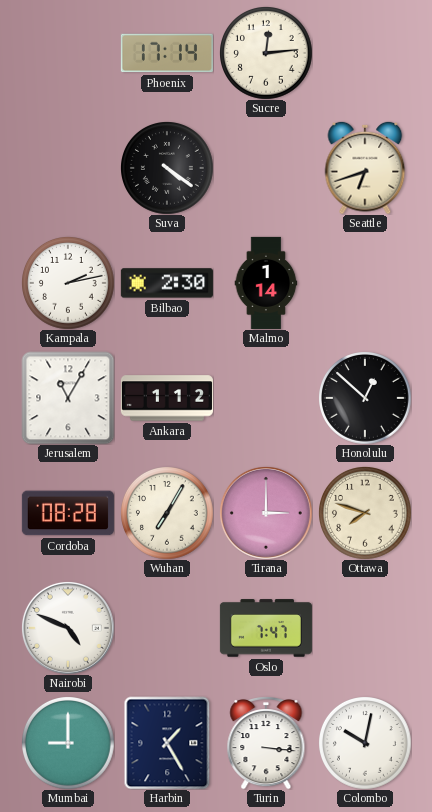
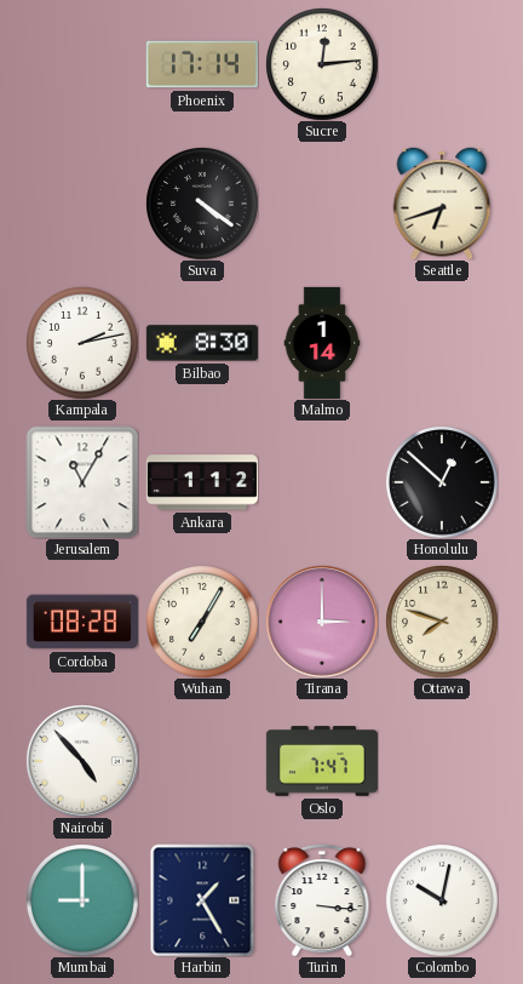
Bilbao: 2:30 -> 8:30
Nairobi: 4:49 -> 4:53
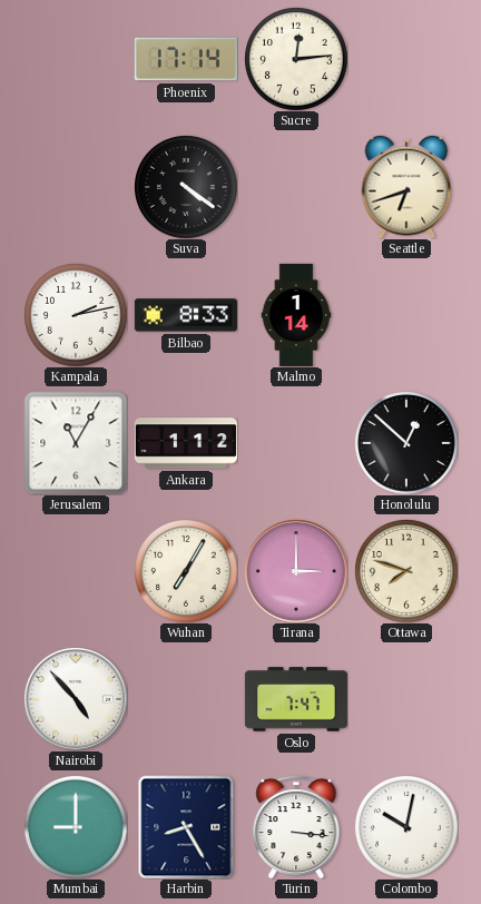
Bilbao: 8:30 -> 8:33
Cordoba: 08:28 -> none
Harbin: 1:25 -> 8:25
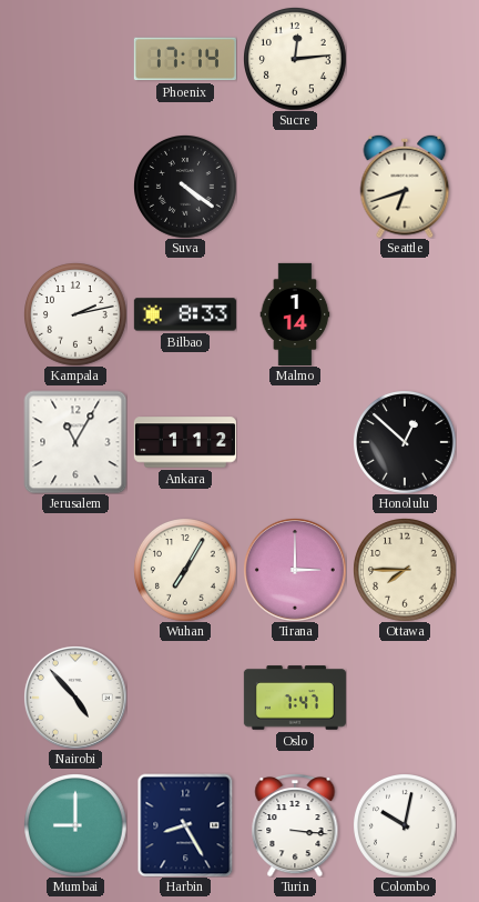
Ottawa: 7:48 -> 7:45
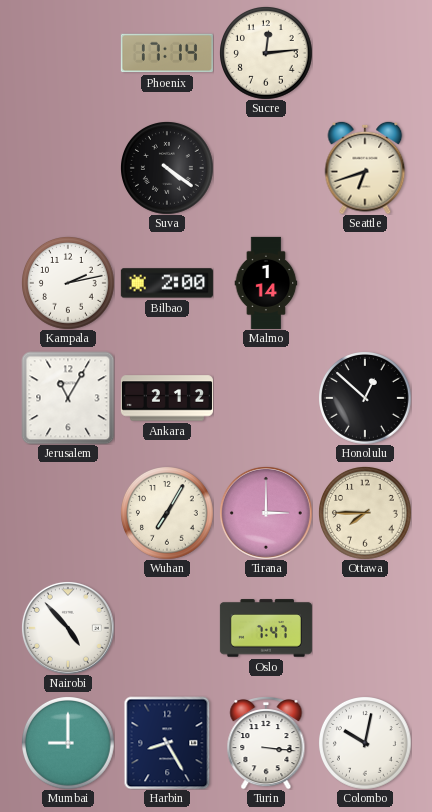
Bilbao: 8:33 -> 2:00
Ankara: 1:12 -> 2:12
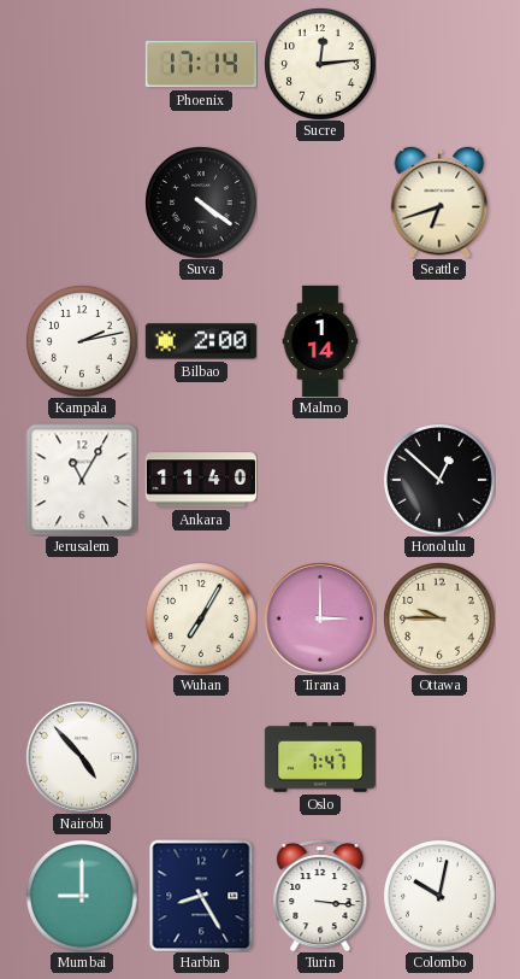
Ankara: 2:12 -> 11:40
Ottawa: 7:45 -> 9:45
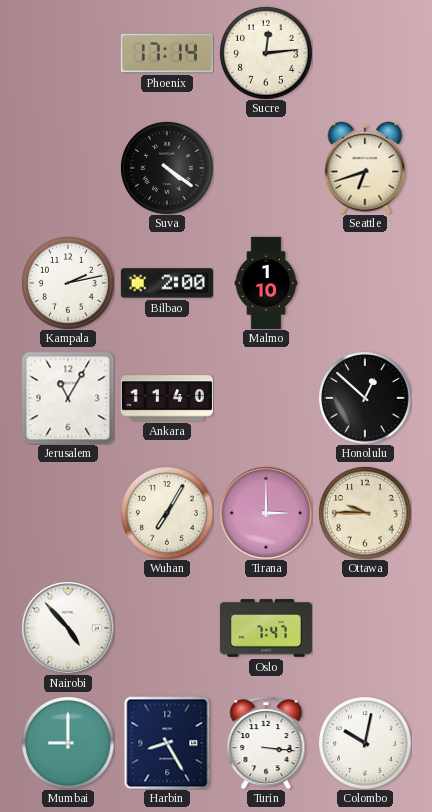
Malmo: 1:14 -> 1:10
